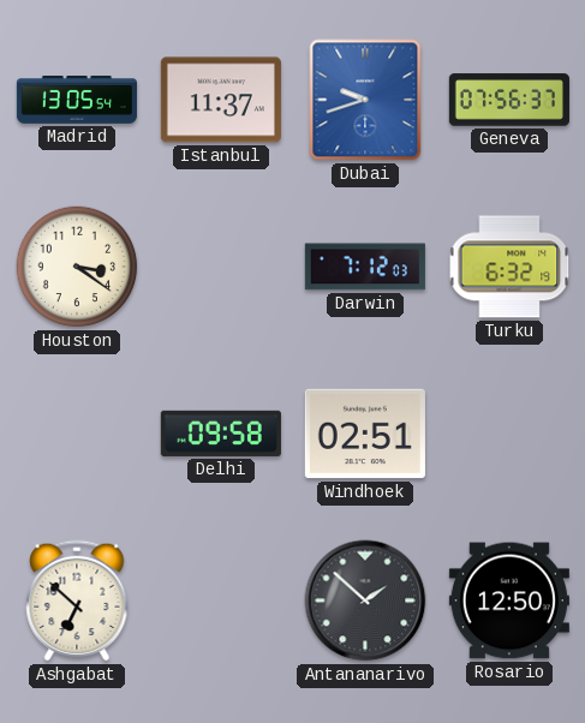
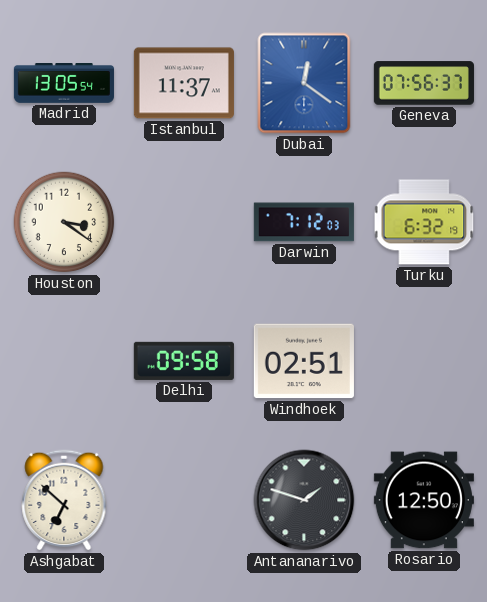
Dubai: 9:42 -> 12:21
Antananarivo: 1:52 -> 1:48
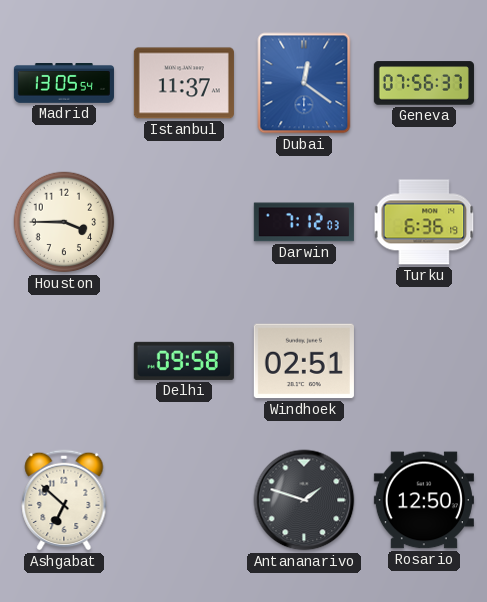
Houston: 3:21 -> 3:45
Turku: 6:32 -> 6:36
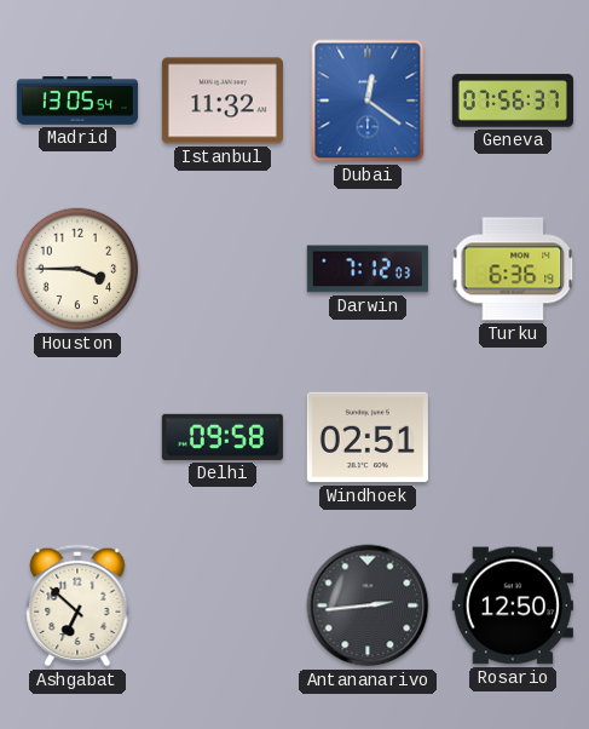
Istanbul: 11:37 -> 11:32
Antananarivo: 1:48 -> 2:44
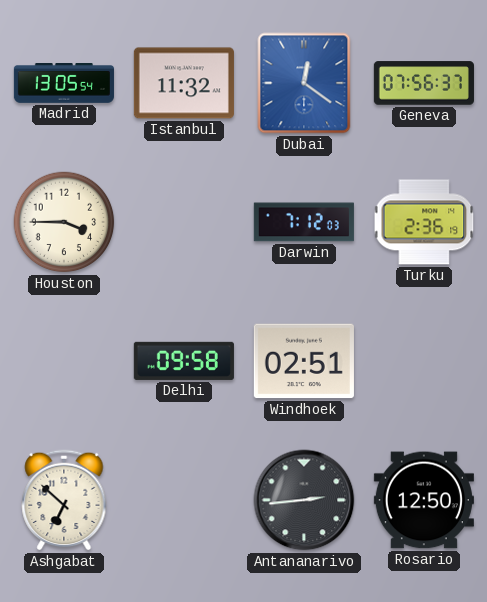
Turku: 6:36 -> 2:36
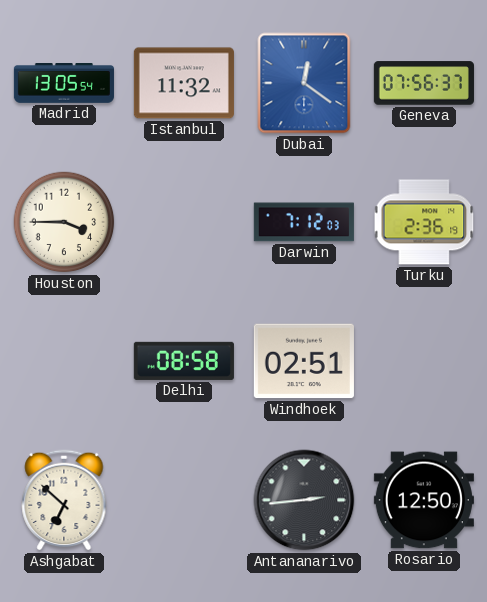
Delhi: 09:58 -> 08:58
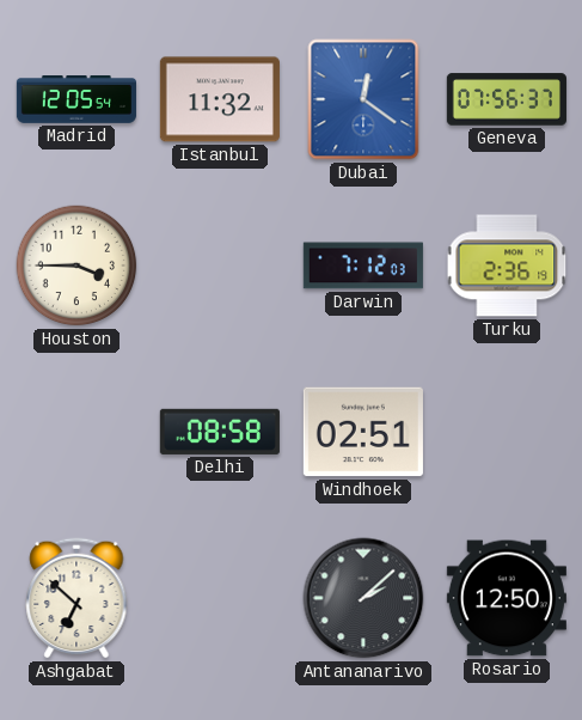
Madrid: 13:05 -> 12:05
Antananarivo: 2:44 -> 2:08
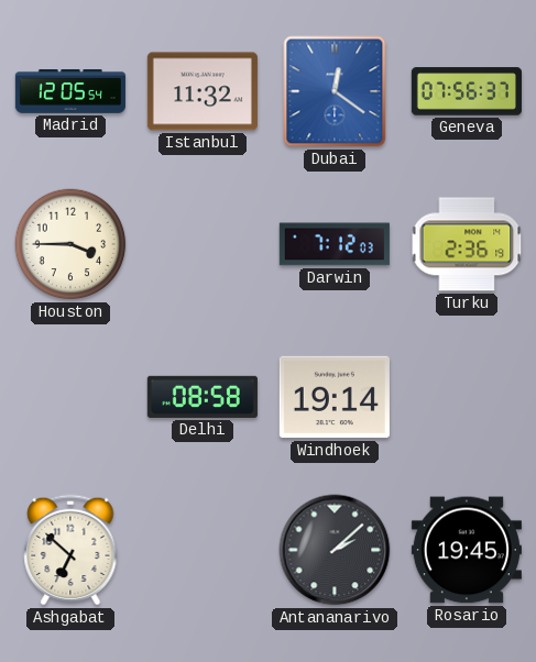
Windhoek: 02:51 -> 19:14
Rosario: 12:50 -> 19:45
